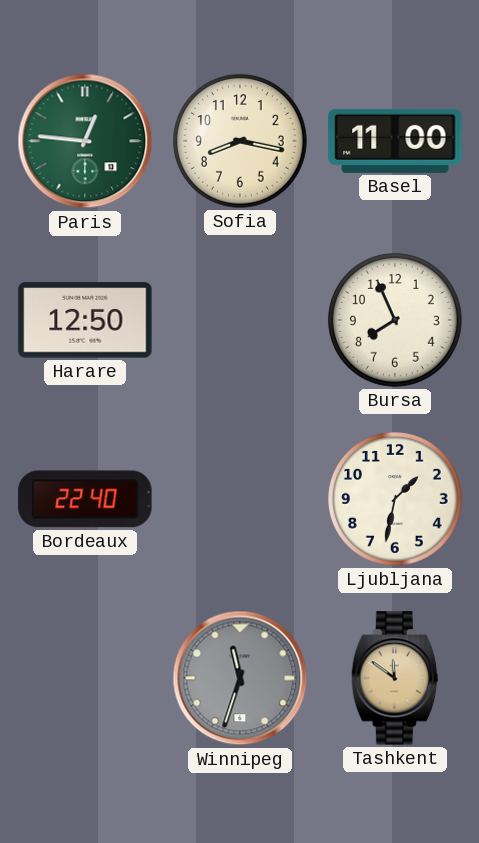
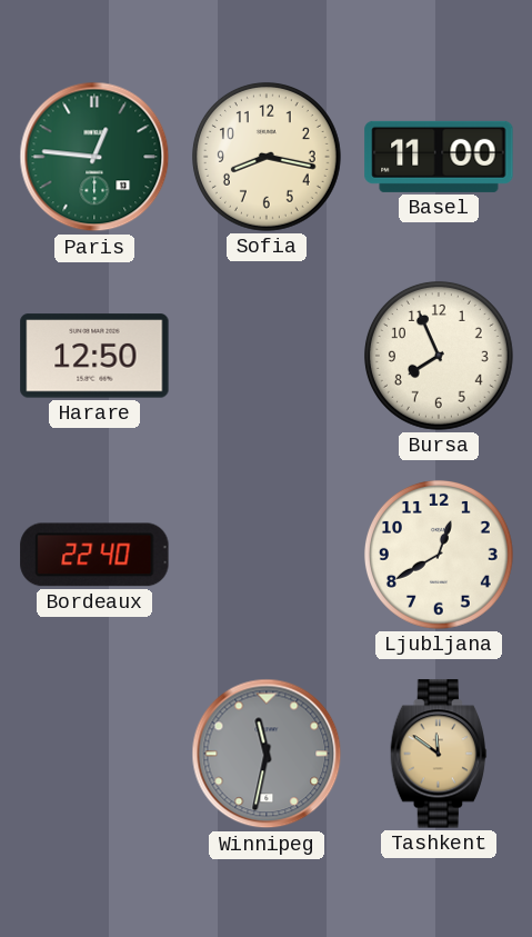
Ljubljana: 1:32 -> 12:40
Winnipeg: 11:33 -> 11:32
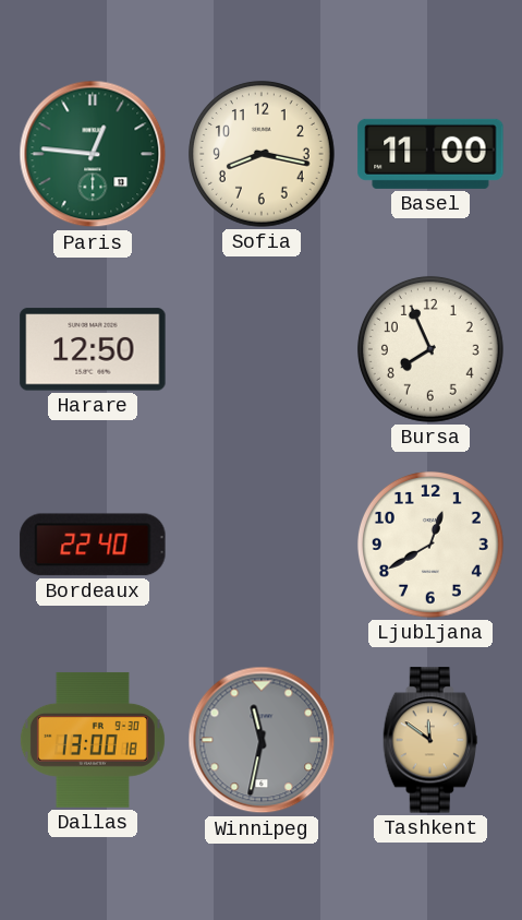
Dallas: none -> 13:00
